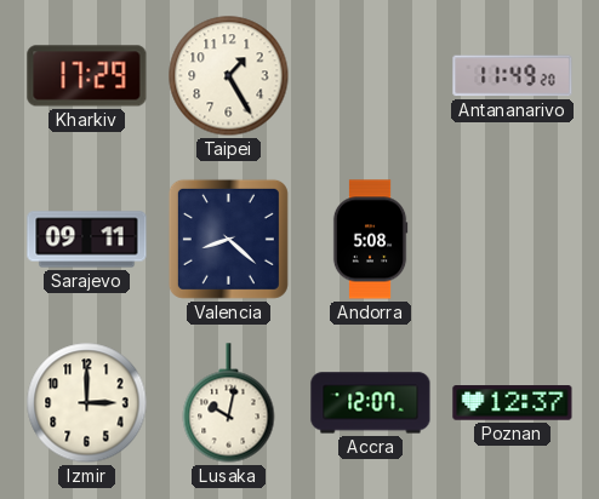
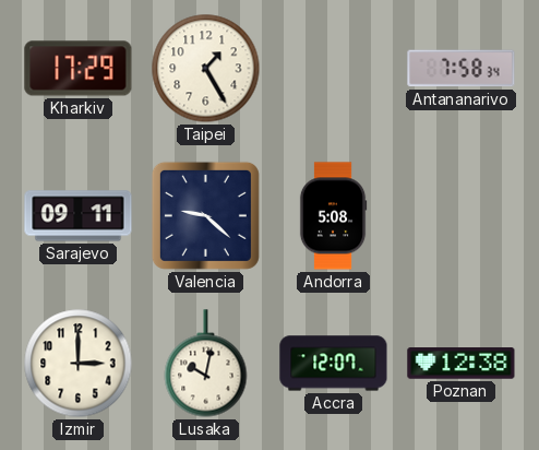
Antananarivo: 11:49 -> 7:58
Valencia: 8:22 -> 9:22
Poznan: 12:37 -> 12:38
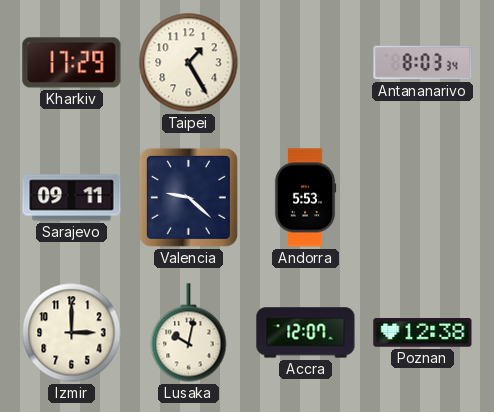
Antananarivo: 7:58 -> 8:03
Andorra: 5:08 -> 5:53
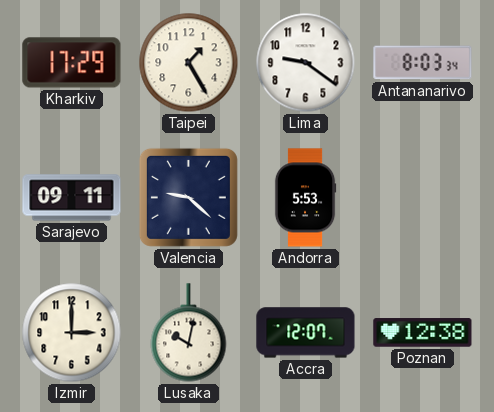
Lima: none -> 9:21
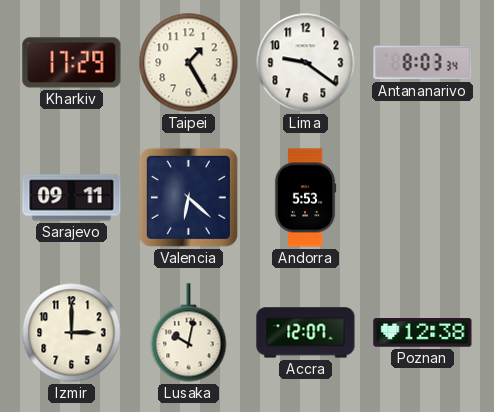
Valencia: 9:22 -> 6:22
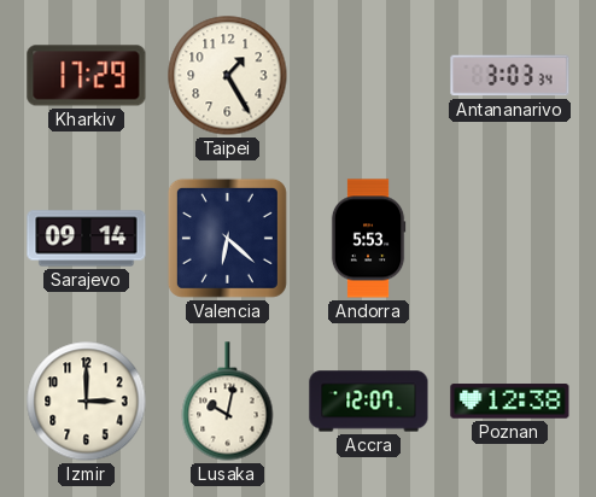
Lima: 9:21 -> none
Antananarivo: 8:03 -> 3:03
Sarajevo: 09:11 -> 09:14
